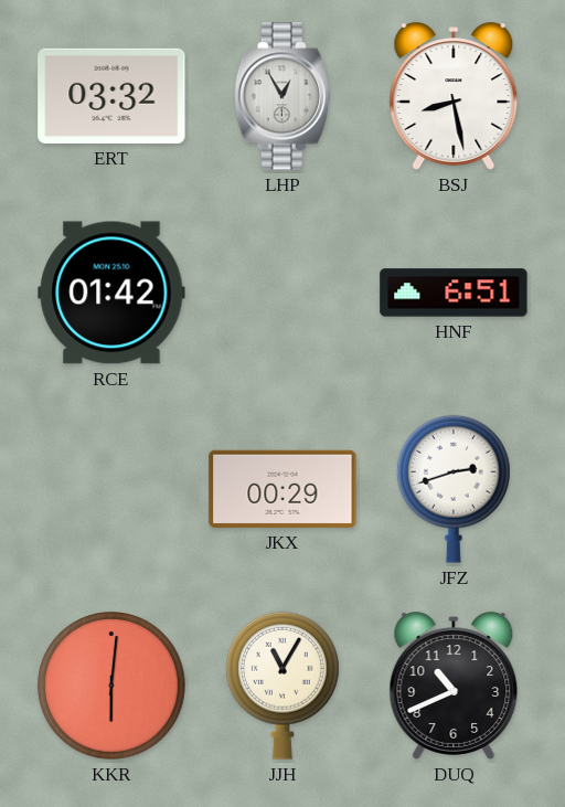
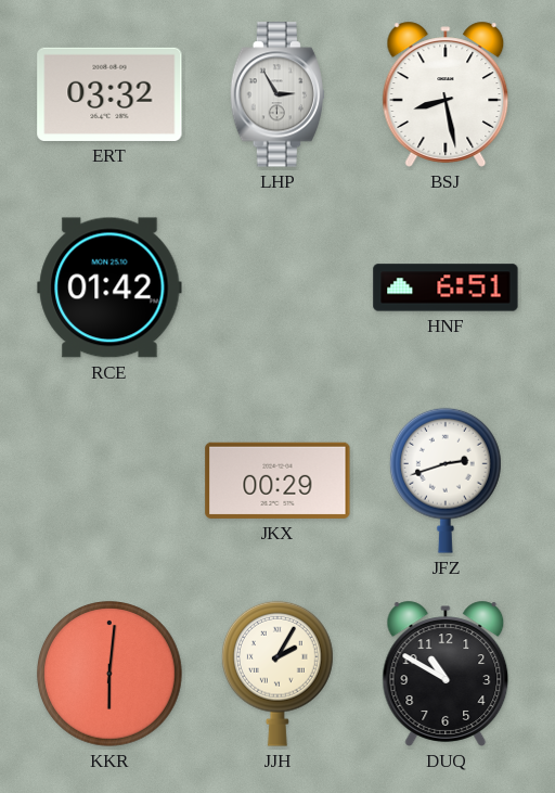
LHP: 12:55 -> 2:55
JJH: 11:05 -> 2:05
DUQ: 10:41 -> 10:50
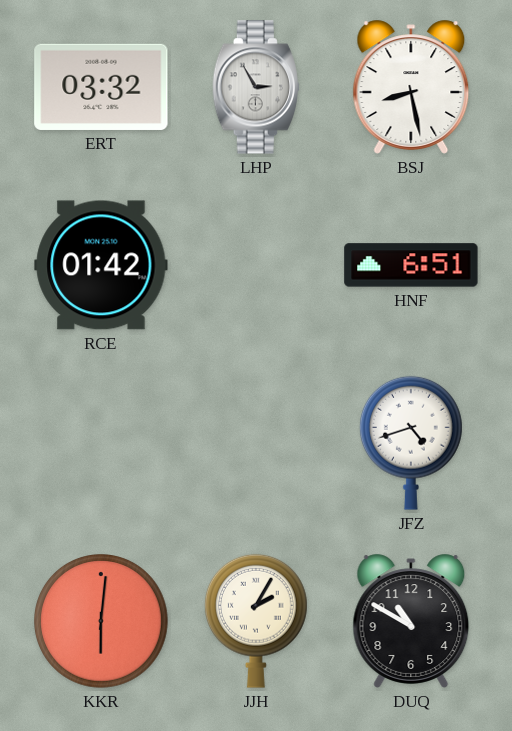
JKX: 00:29 -> none
JFZ: 2:42 -> 4:42
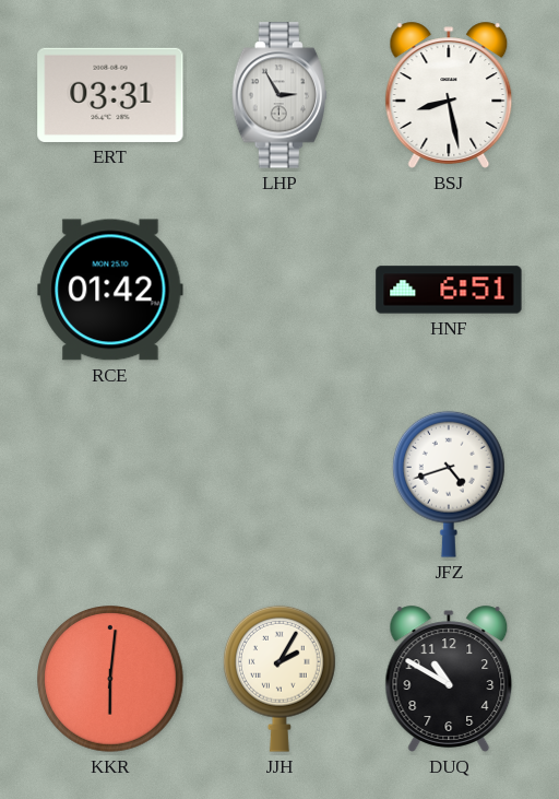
ERT: 03:32 -> 03:31
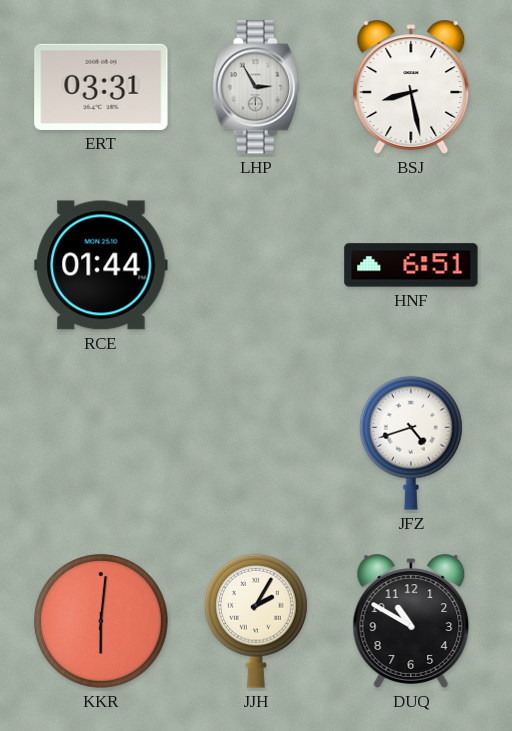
RCE: 01:42 -> 01:44
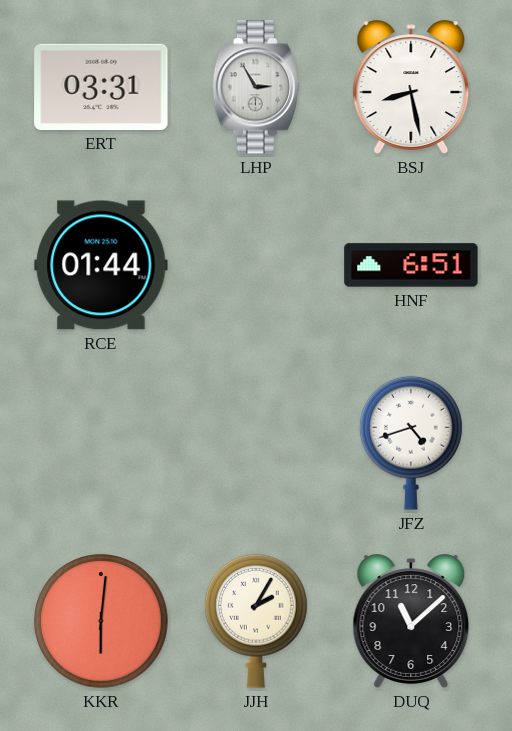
DUQ: 10:50 -> 11:08
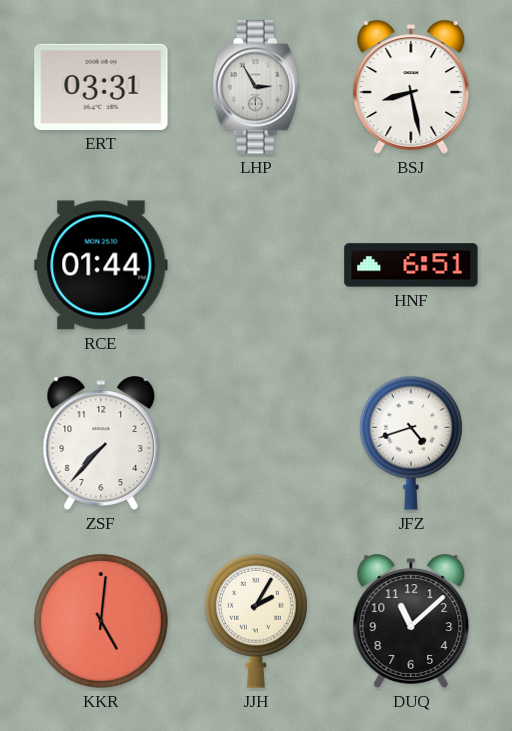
ZSF: none -> 7:37
KKR: 6:01 -> 5:01
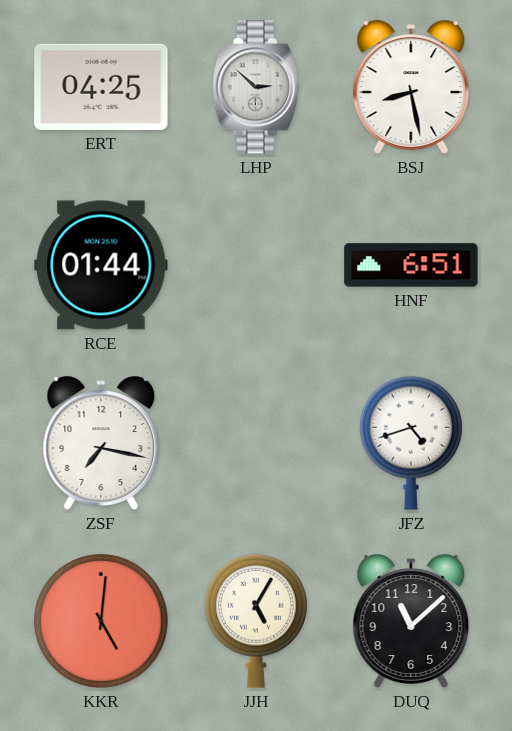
ERT: 03:31 -> 04:25
LHP: 2:55 -> 2:52
ZSF: 7:37 -> 7:17
JJH: 2:05 -> 5:05
